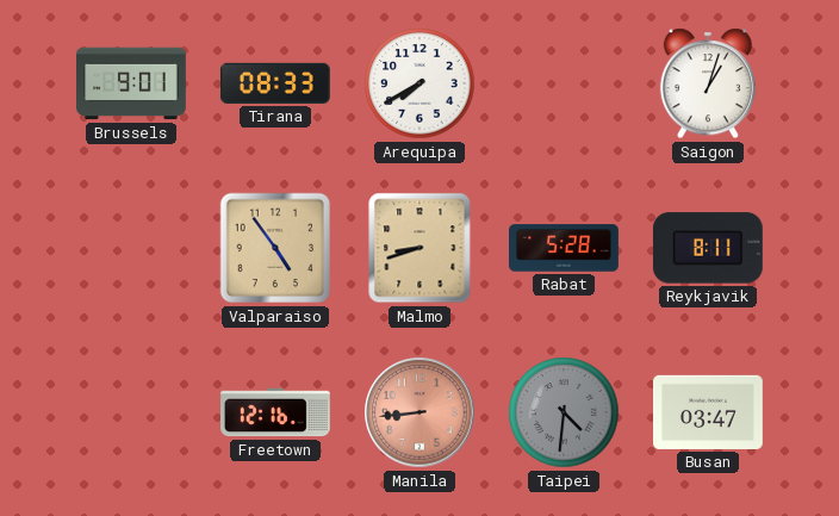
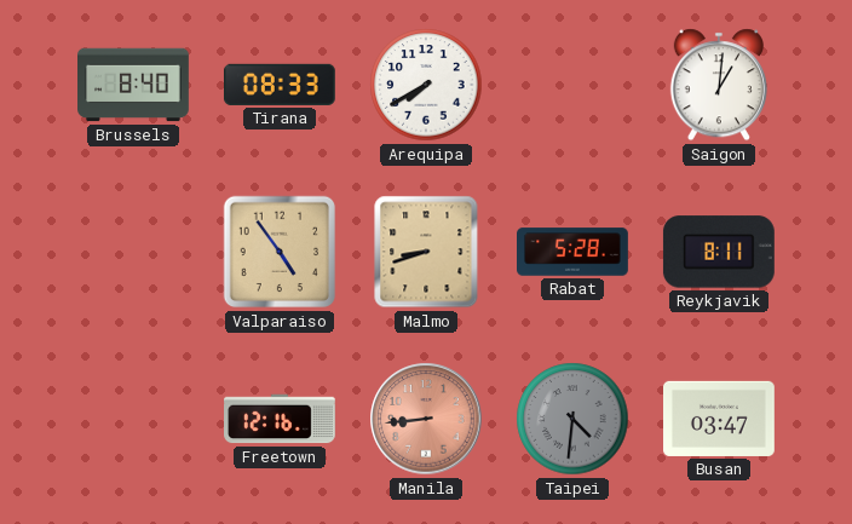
Brussels: 9:01 -> 8:40
Saigon: 1:03 -> 1:01
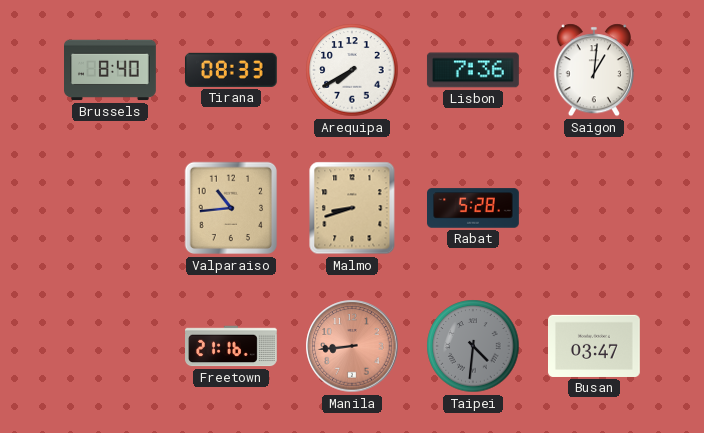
Lisbon: none -> 7:36
Valparaiso: 4:54 -> 10:44
Reykjavik: 8:11 -> none
Freetown: 12:16 -> 21:16
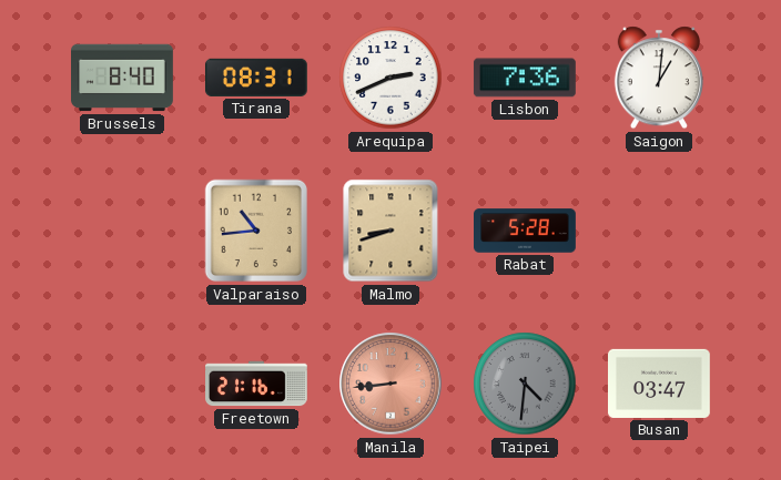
Tirana: 08:33 -> 08:31
Arequipa: 7:40 -> 2:41
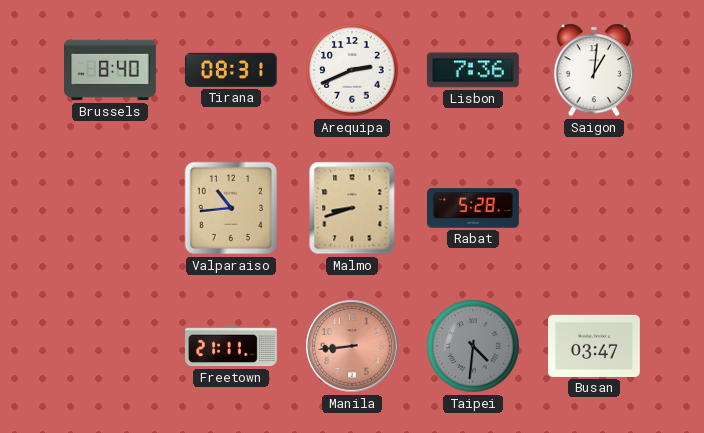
Freetown: 21:16 -> 21:11
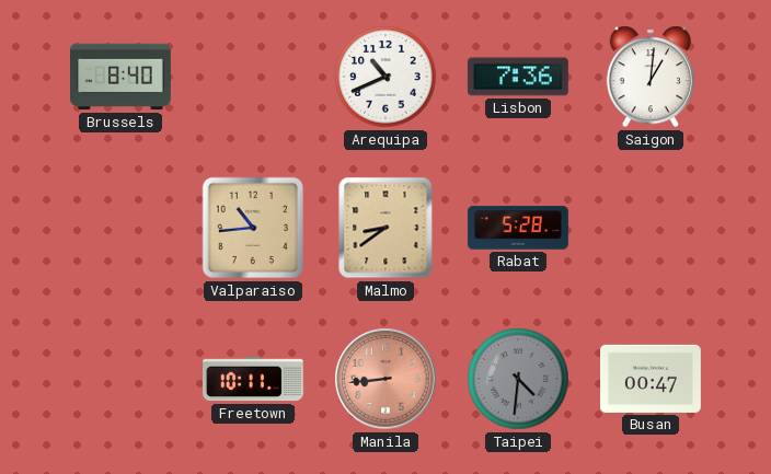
Tirana: 08:31 -> none
Arequipa: 2:41 -> 10:41
Malmo: 8:42 -> 8:39
Freetown: 21:11 -> 10:11
Busan: 03:47 -> 00:47
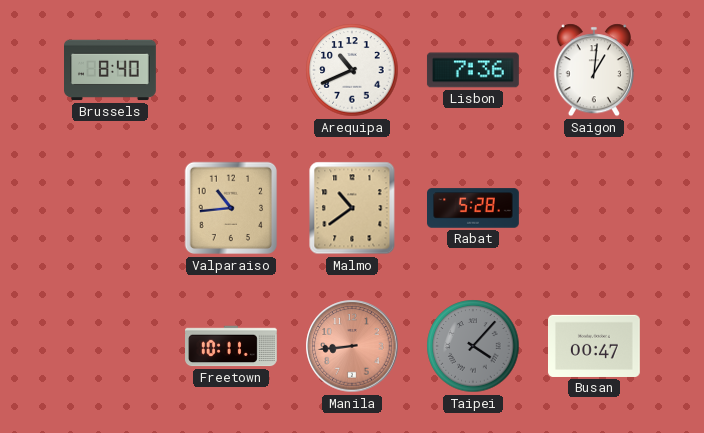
Malmo: 8:39 -> 10:39
Taipei: 4:31 -> 4:07
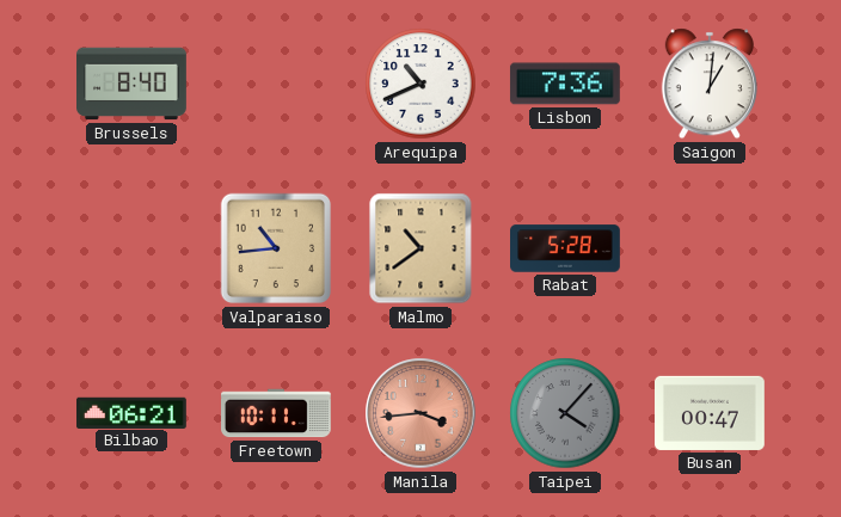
Bilbao: none -> 06:21
Manila: 8:44 -> 3:44
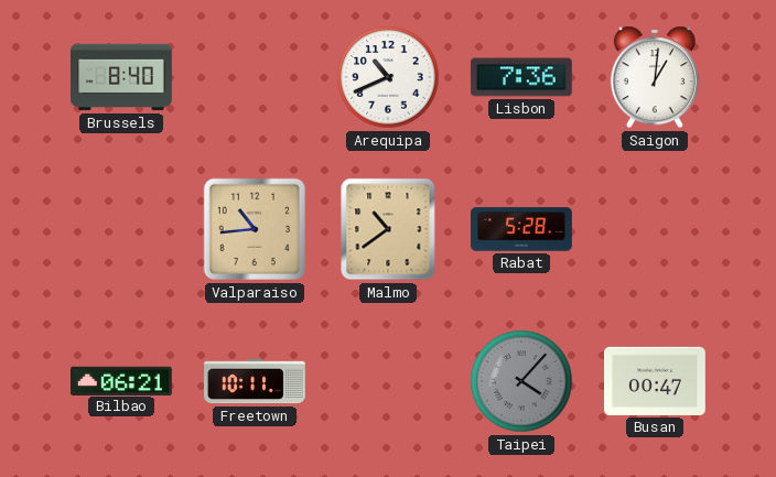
Manila: 3:44 -> none
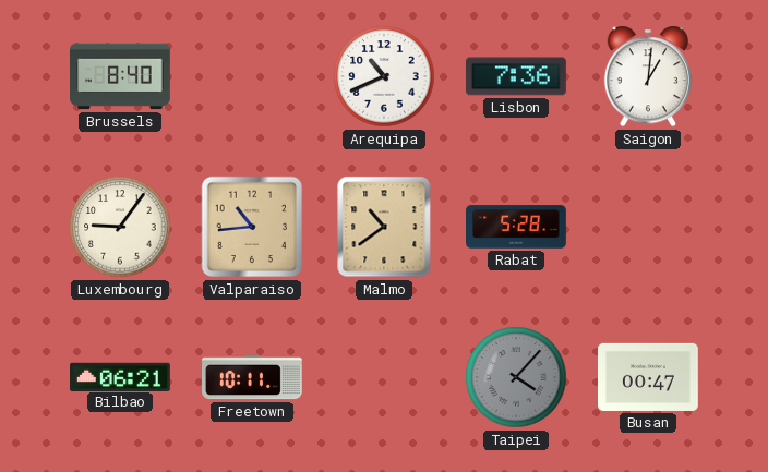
Luxembourg: none -> 9:06
